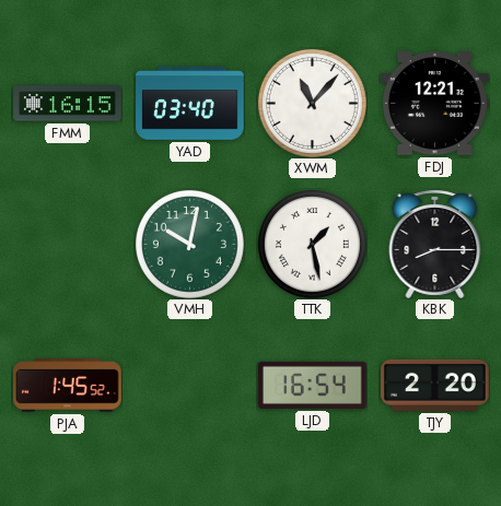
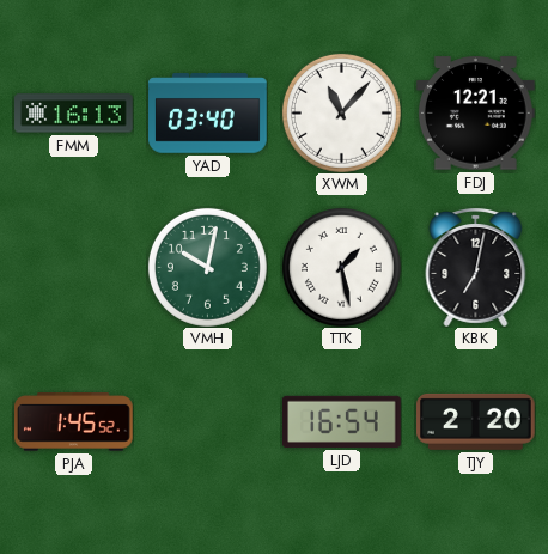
FMM: 16:15 -> 16:13
KBK: 8:15 -> 7:02
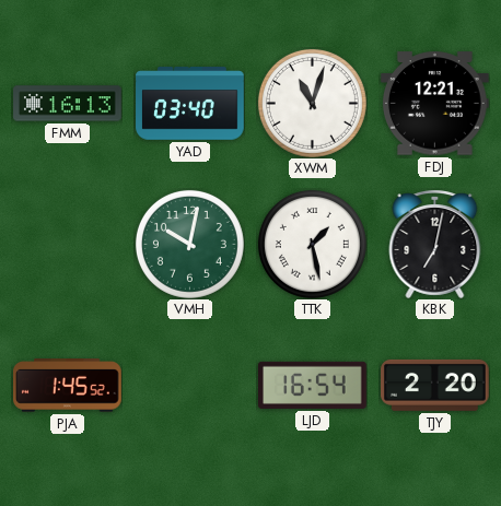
XWM: 11:07 -> 11:03
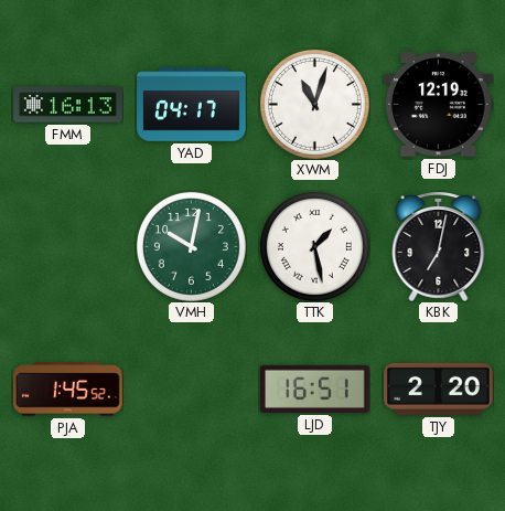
YAD: 03:40 -> 04:17
FDJ: 12:21 -> 12:19
LJD: 16:54 -> 16:51
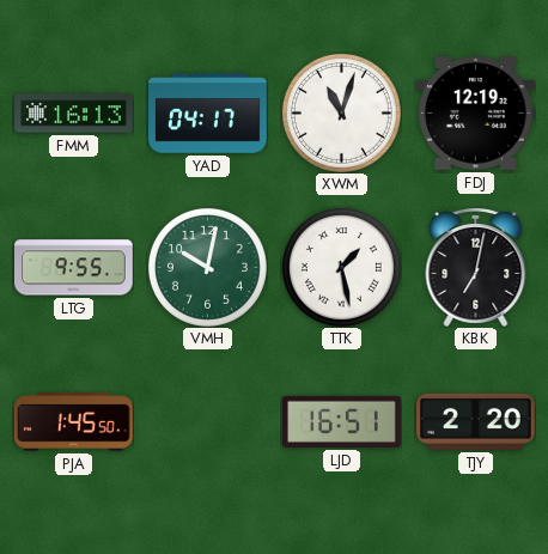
LTG: none -> 9:55
PJA: 1:45:52 -> 1:45:50
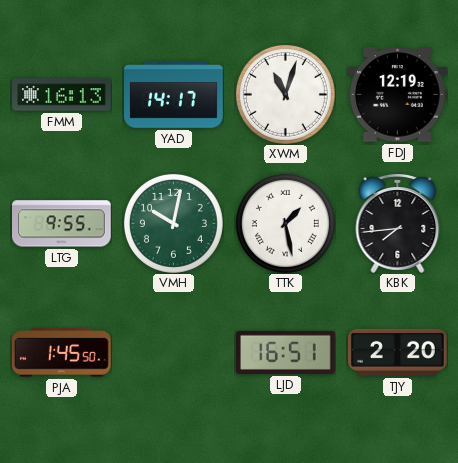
YAD: 04:17 -> 14:17
KBK: 7:02 -> 7:44
